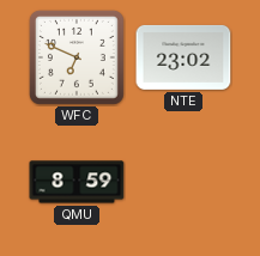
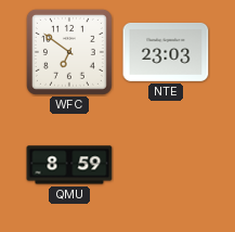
WFC: 6:49 -> 6:51
NTE: 23:02 -> 23:03
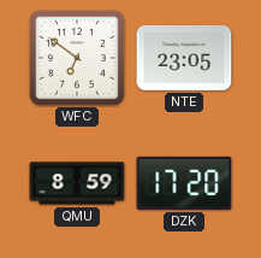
NTE: 23:03 -> 23:05
DZK: none -> 17:20
